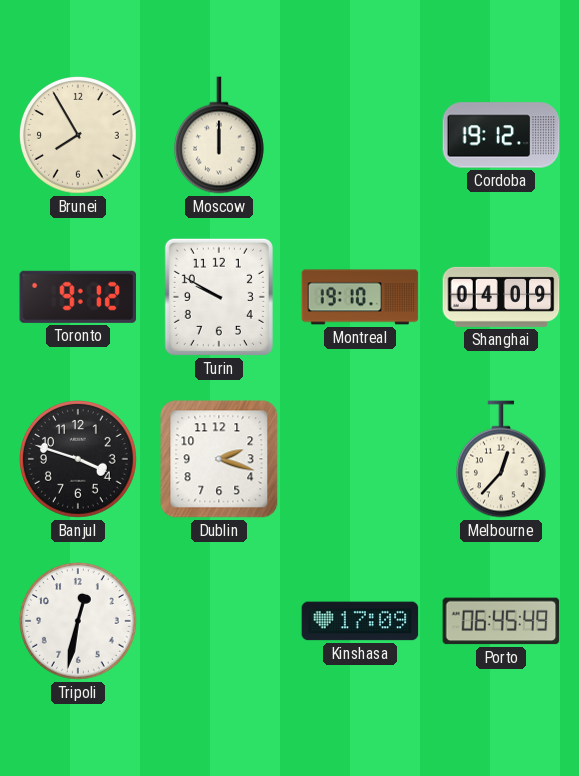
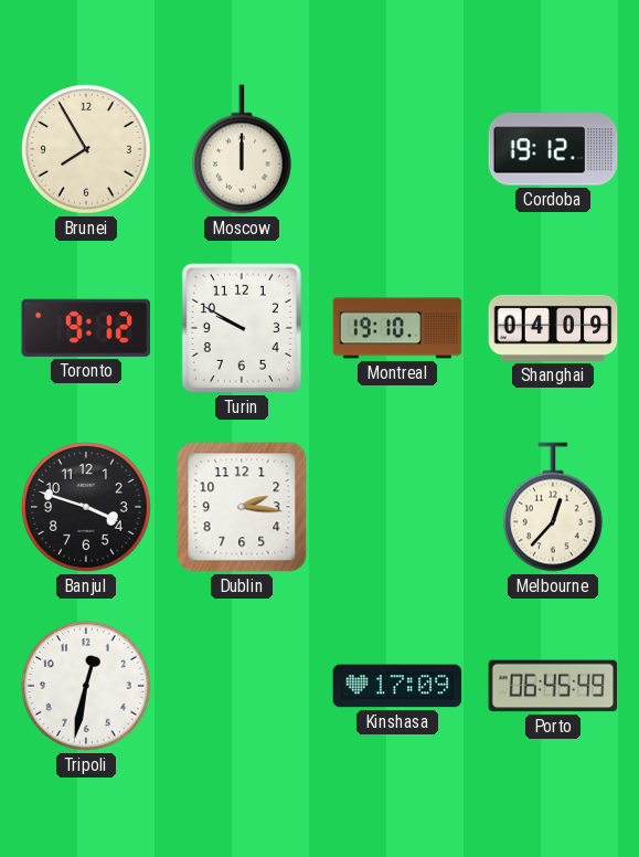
Dublin: 2:18 -> 2:16
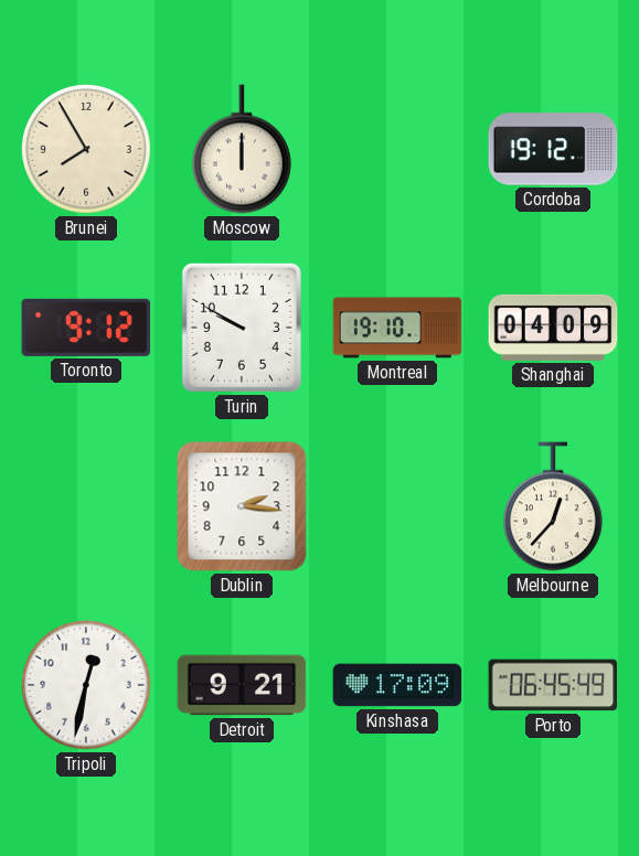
Banjul: 3:48 -> none
Detroit: none -> 9:21
